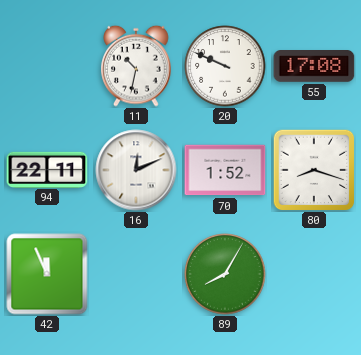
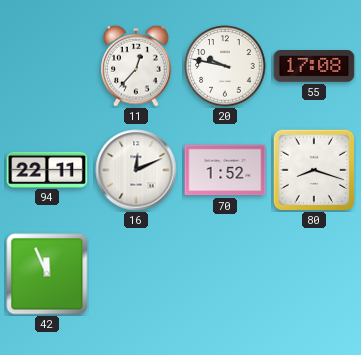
11: 10:32 -> 12:37
20: 9:49 -> 9:47
89: 8:05 -> none
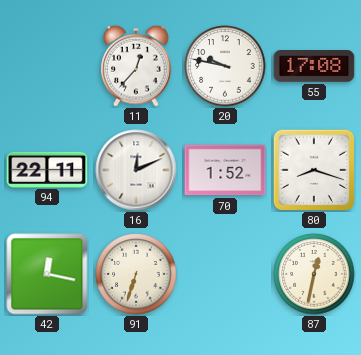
42: 11:56 -> 12:17
91: none -> 6:33
87: none -> 12:32
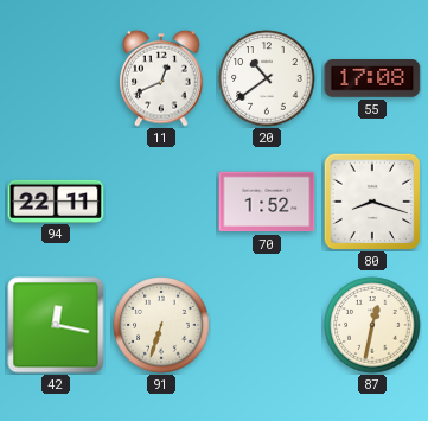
11: 12:37 -> 12:41
20: 9:47 -> 10:39
16: 12:11 -> none
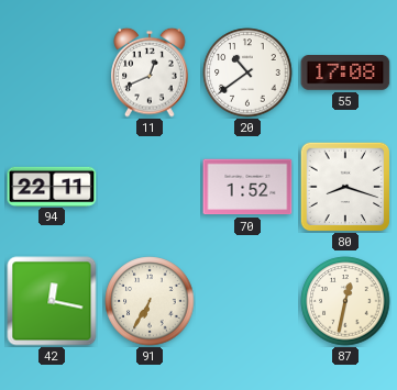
91: 6:33 -> 6:35
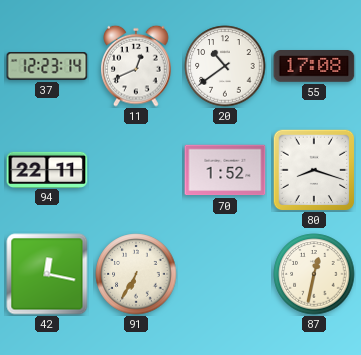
37: none -> 12:23
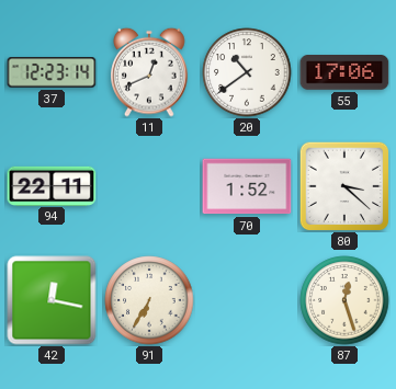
55: 17:08 -> 17:06
80: 8:18 -> 3:22
87: 12:32 -> 12:27
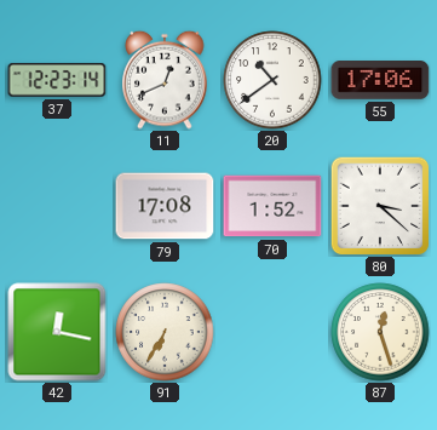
94: 22:11 -> none
79: none -> 17:08
